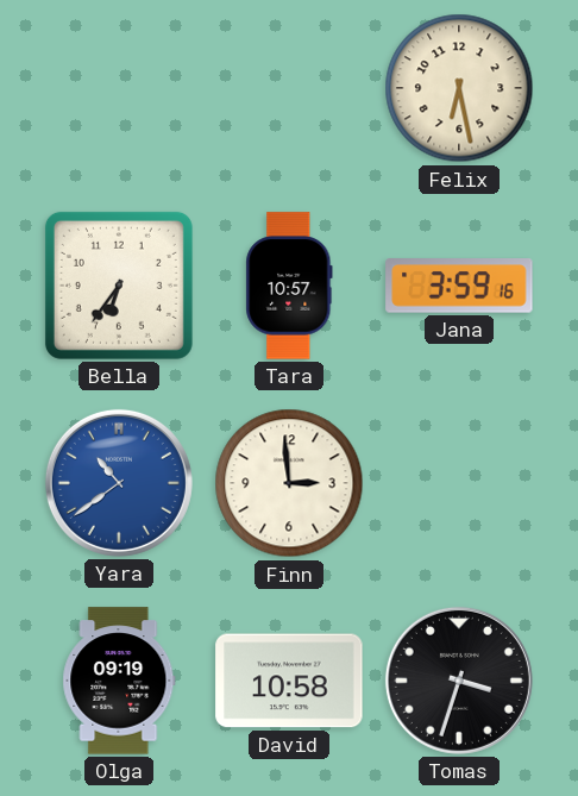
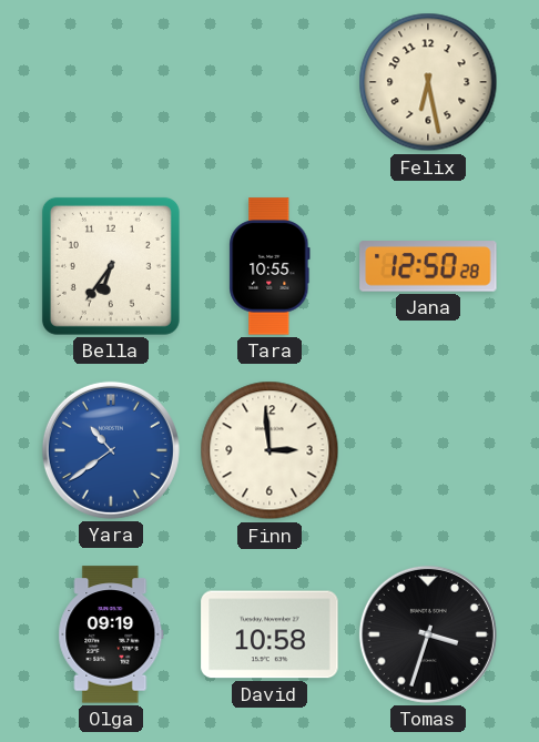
Tara: 10:57 -> 10:55
Jana: 3:59 -> 12:50
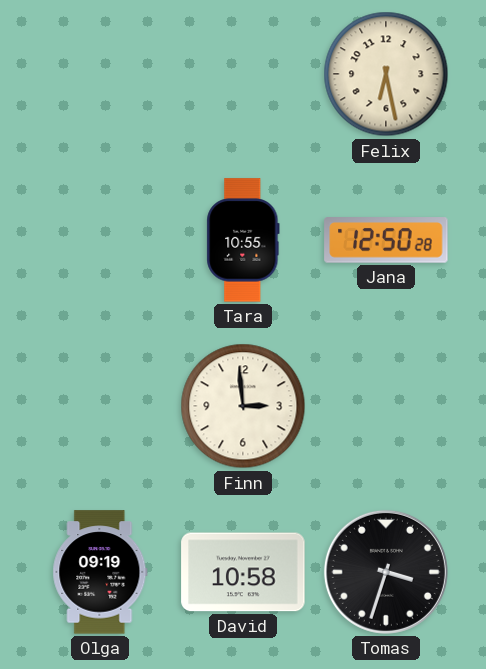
Bella: 6:36 -> none
Yara: 10:39 -> none
